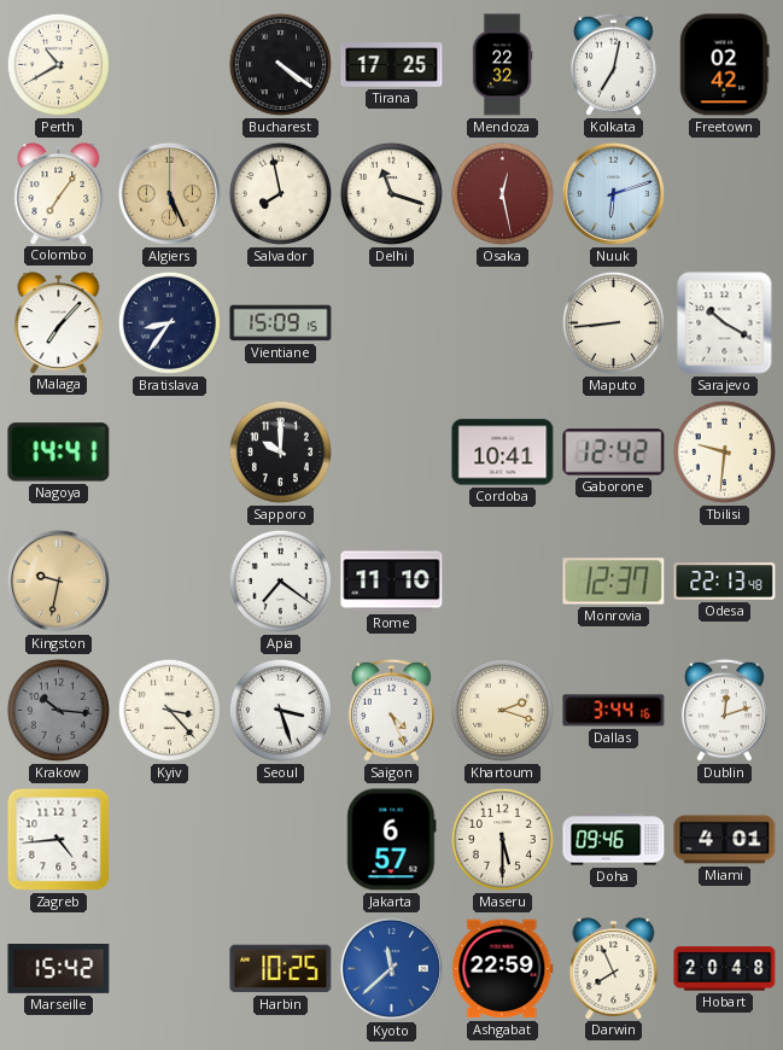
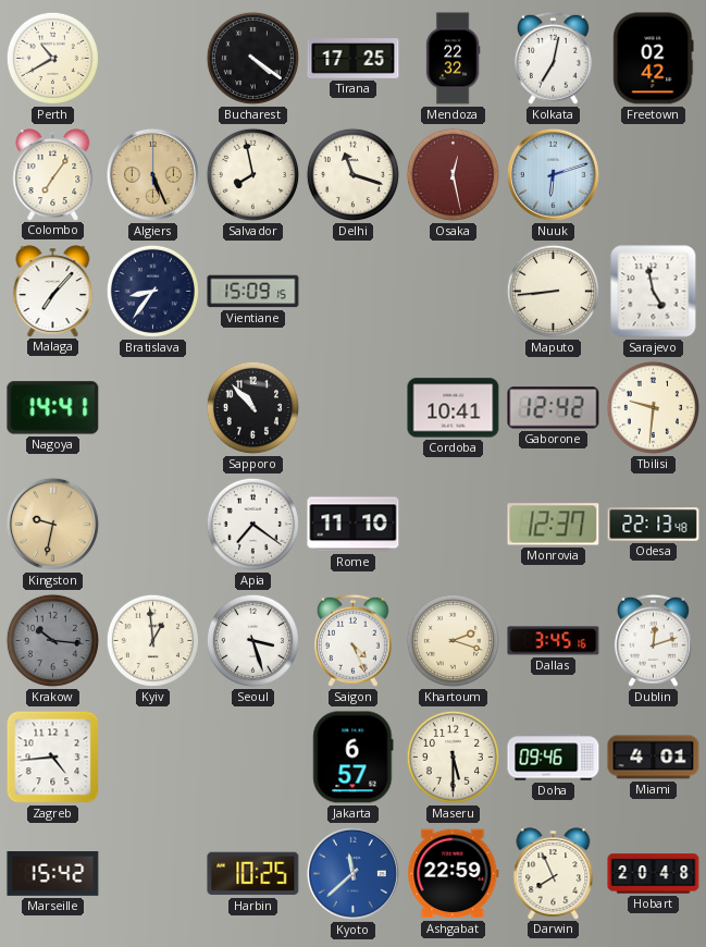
Sarajevo: 10:20 -> 4:58
Sapporo: 10:00 -> 10:53
Kyiv: 3:23 -> 12:59
Dallas: 3:44 -> 3:45
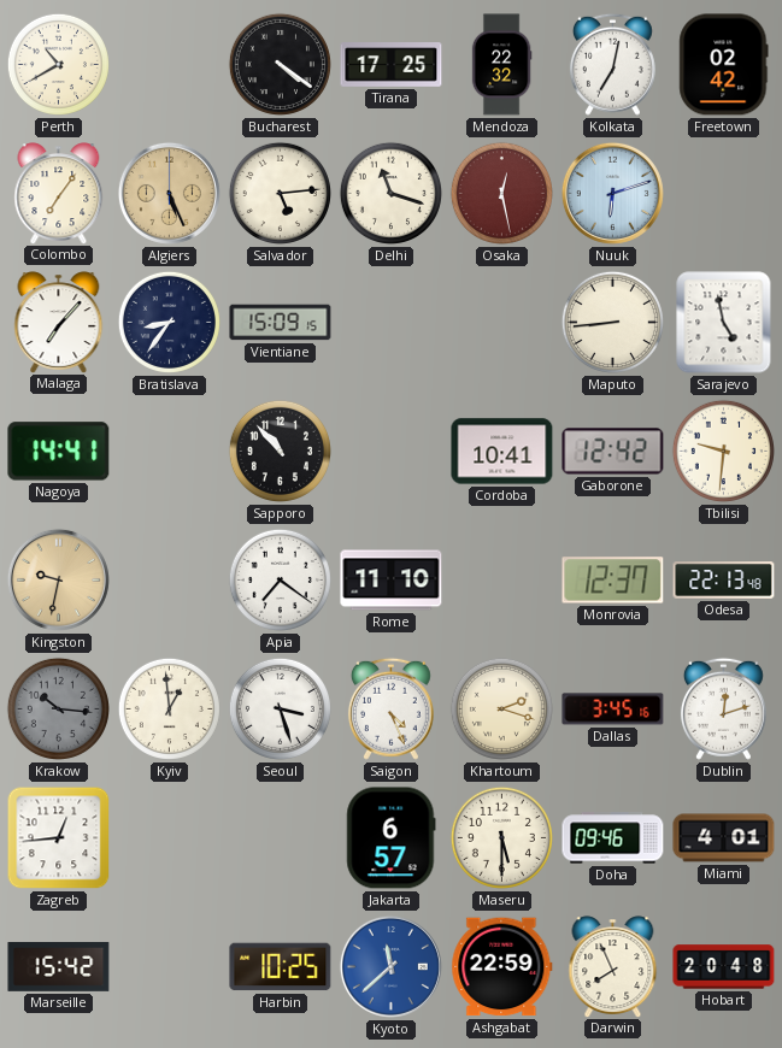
Salvador: 7:58 -> 5:14
Zagreb: 4:44 -> 12:44
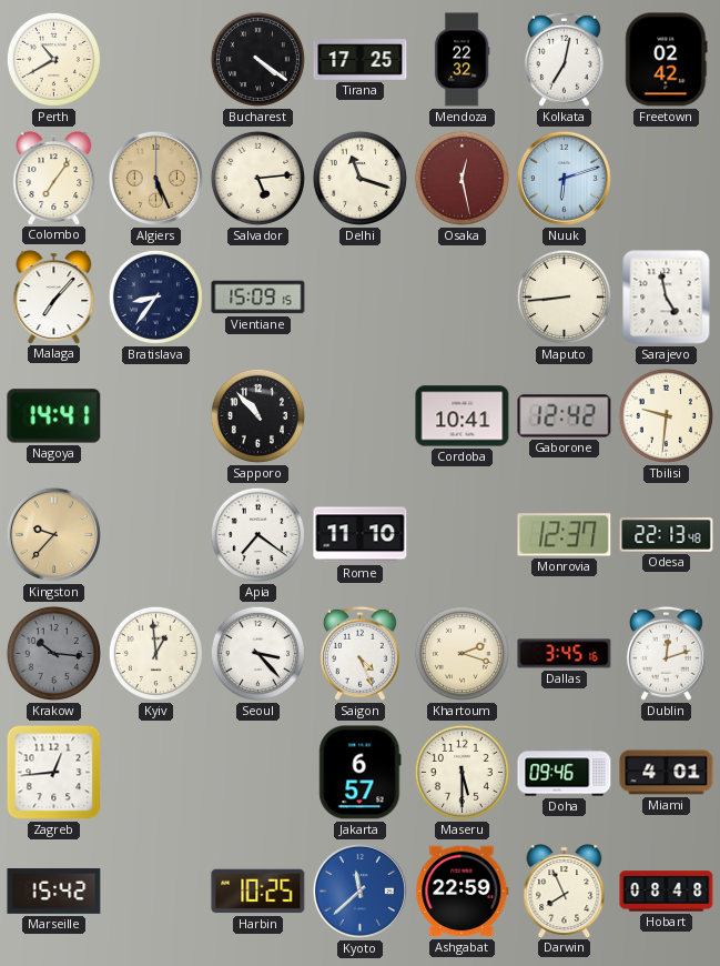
Kingston: 9:32 -> 9:37
Seoul: 3:27 -> 3:23
Hobart: 20:48 -> 08:48
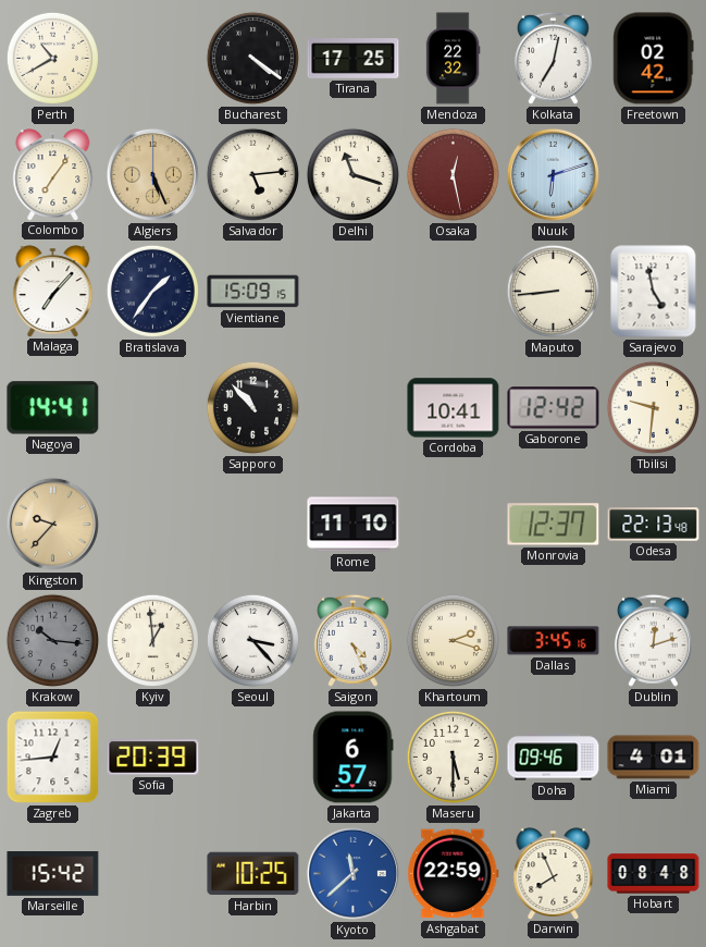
Bratislava: 8:36 -> 1:36
Apia: 7:21 -> none
Sofia: none -> 20:39
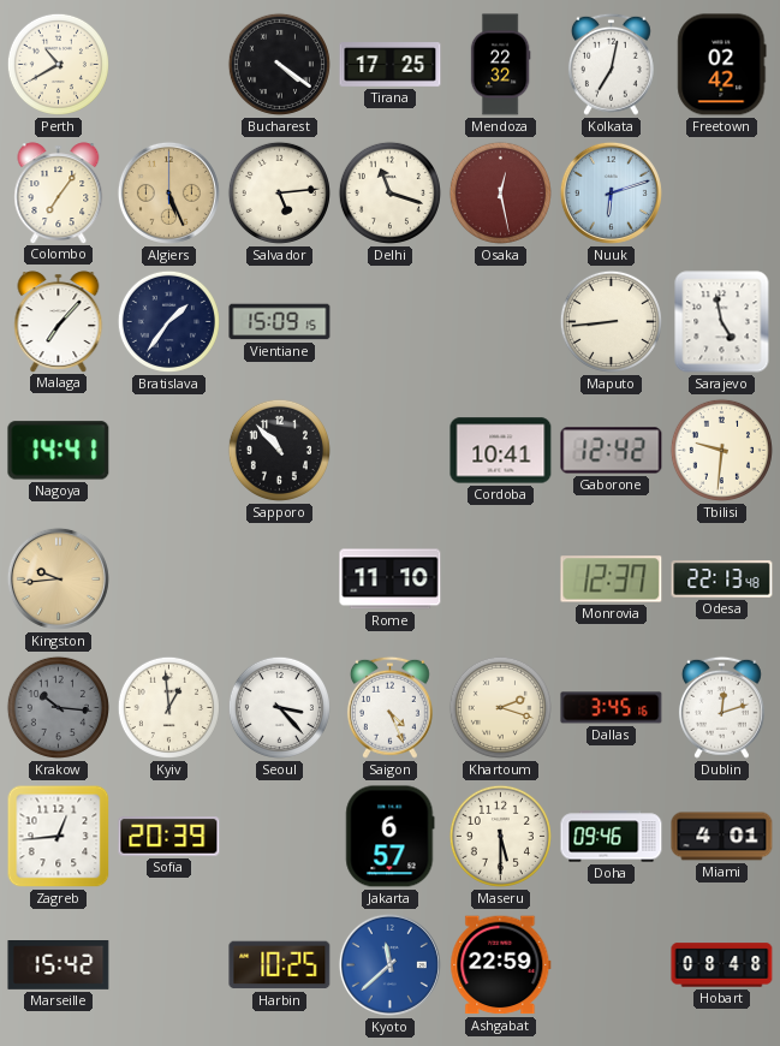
Kingston: 9:37 -> 9:44
Darwin: 7:56 -> none
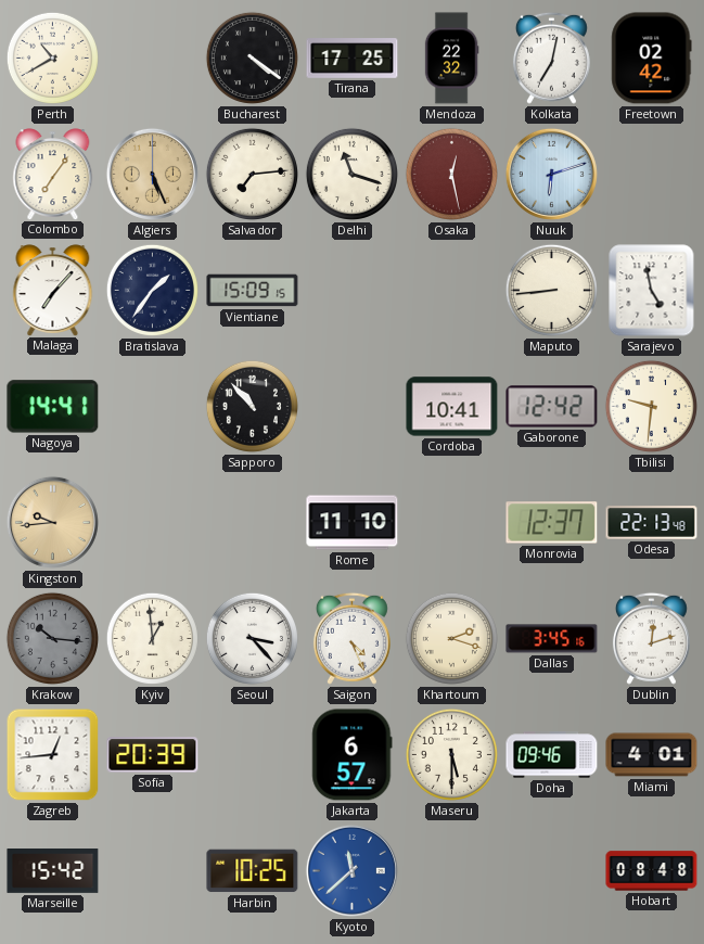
Salvador: 5:14 -> 7:14
Ashgabat: 22:59 -> none
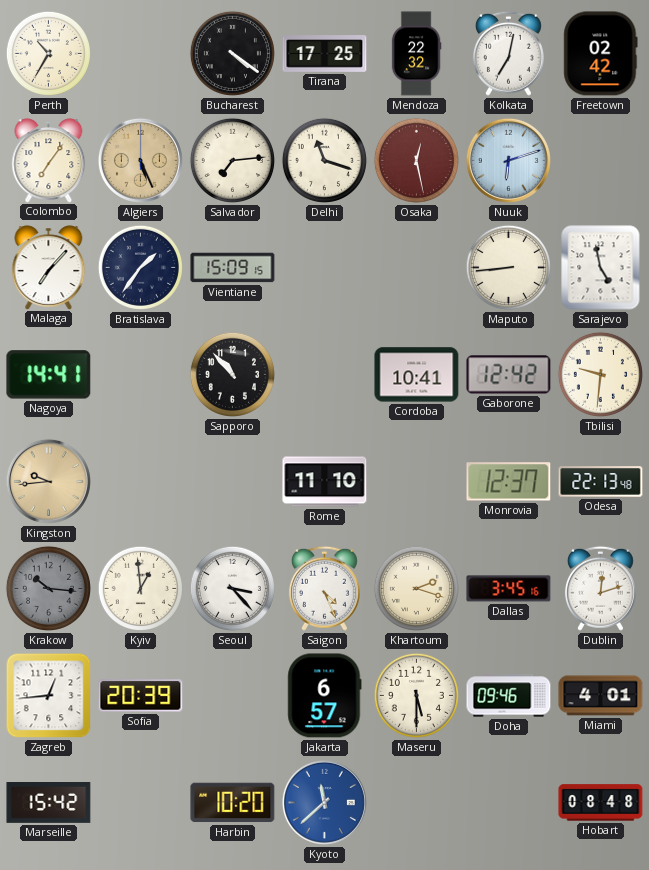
Perth: 10:40 -> 10:35
Harbin: 10:25 -> 10:20
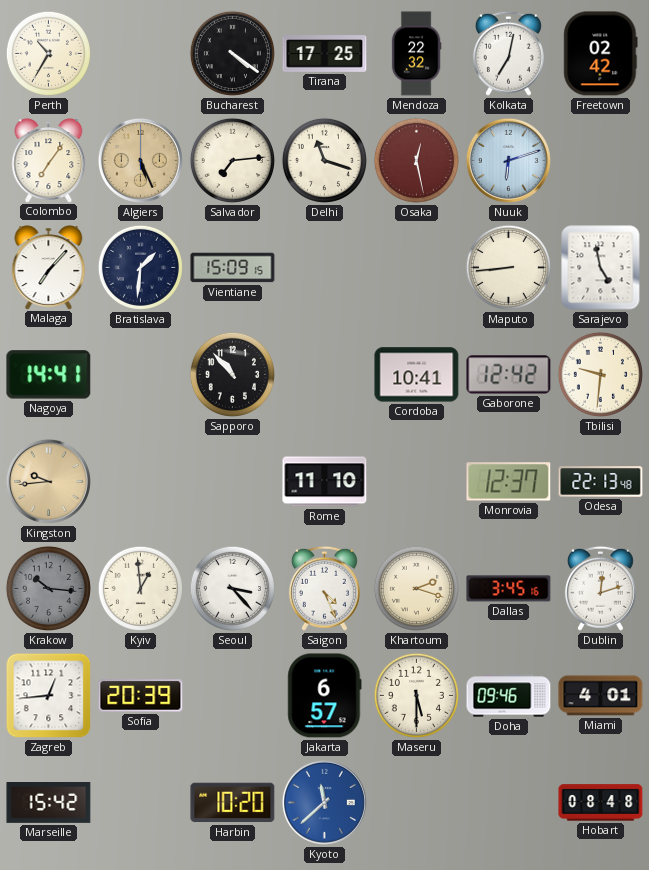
Bratislava: 1:36 -> 1:31
